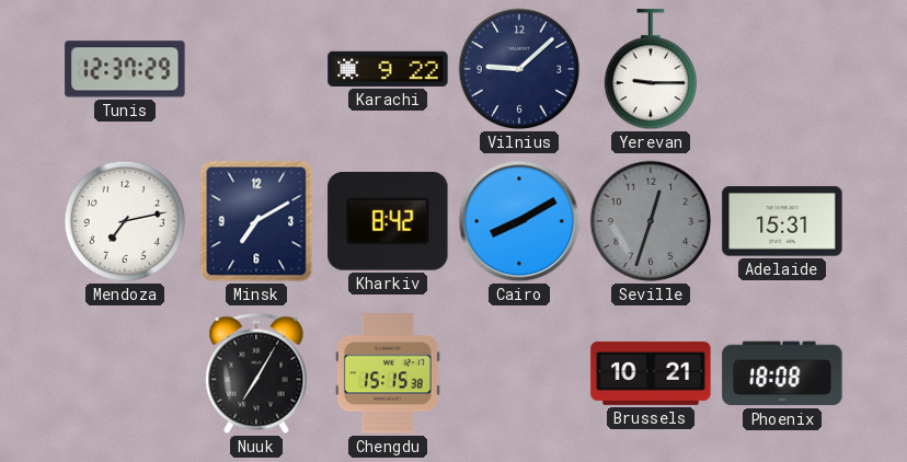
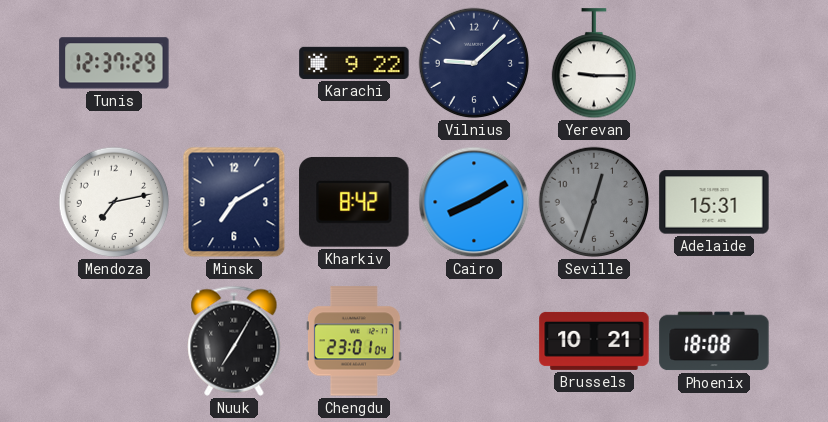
Chengdu: 15:15 -> 23:01
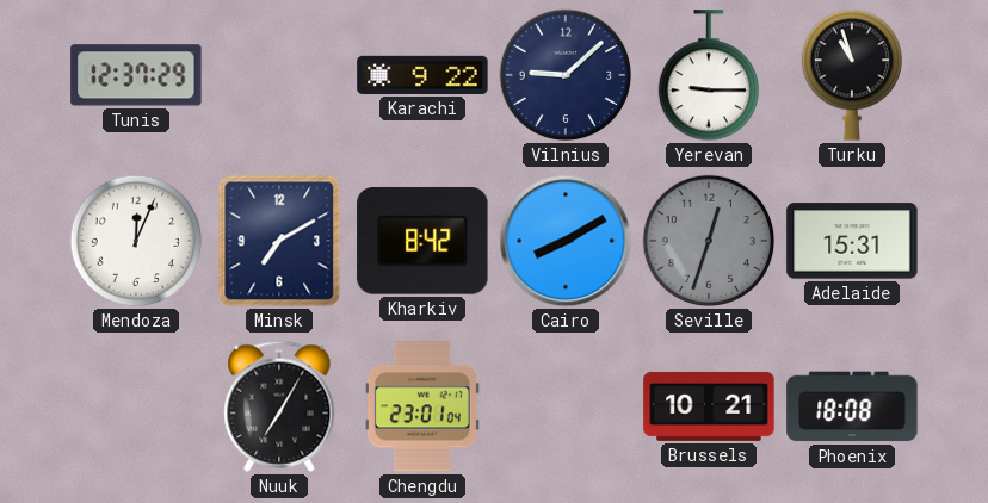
Turku: none -> 10:57
Mendoza: 7:13 -> 12:04
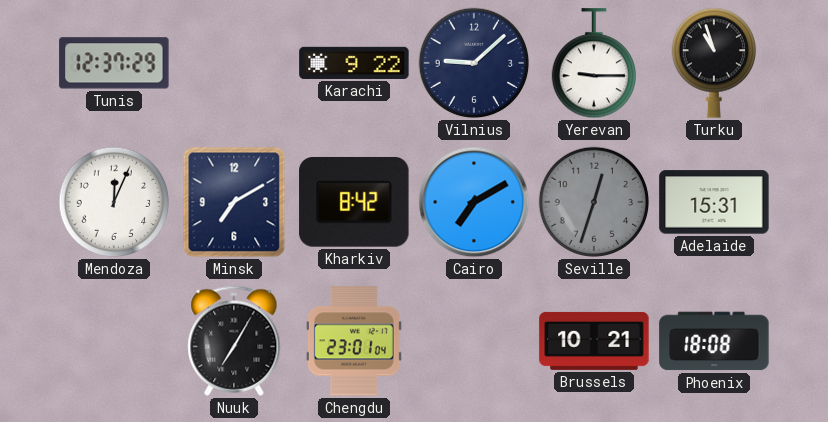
Cairo: 8:10 -> 7:10
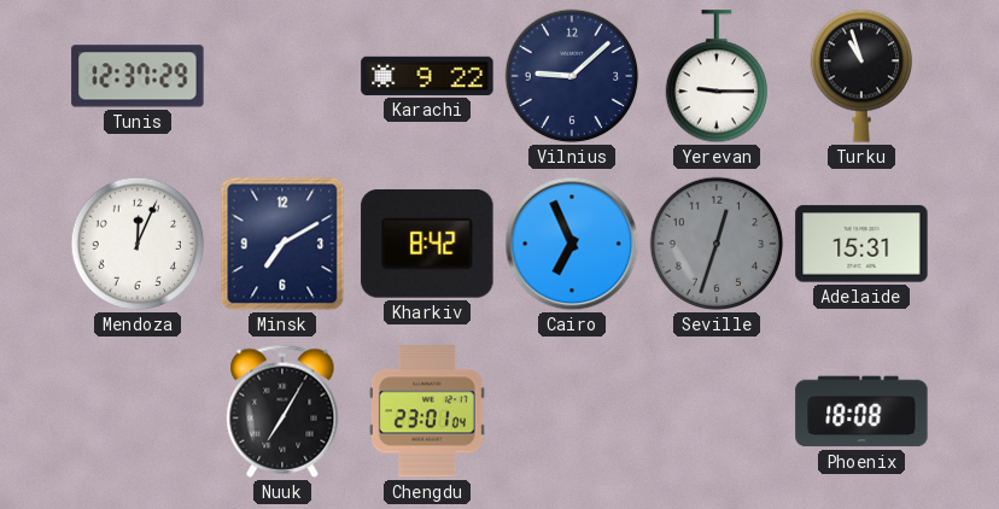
Cairo: 7:10 -> 6:56
Brussels: 10:21 -> none
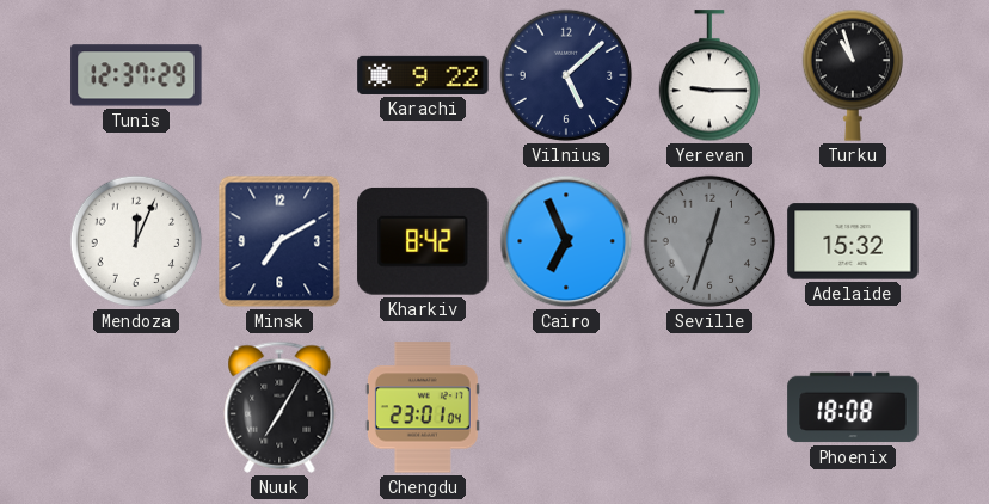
Vilnius: 9:08 -> 5:08
Adelaide: 15:31 -> 15:32
